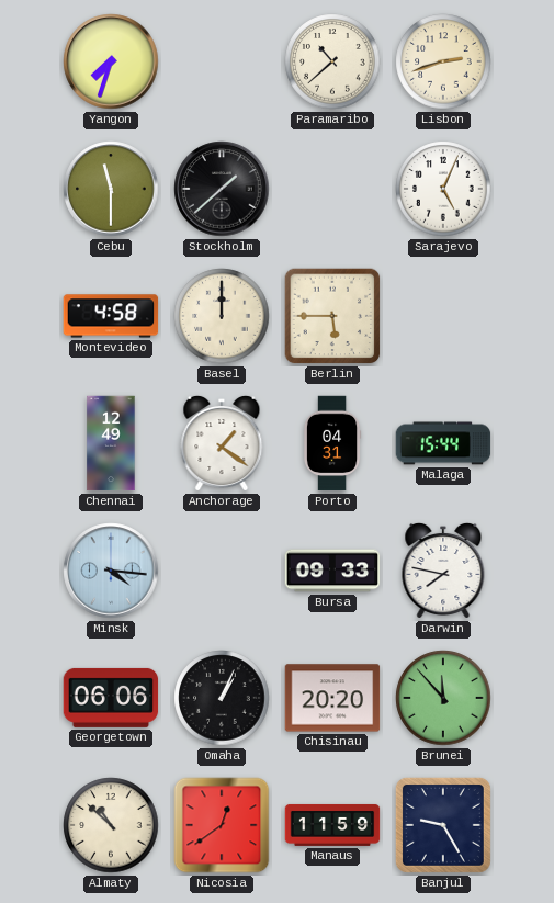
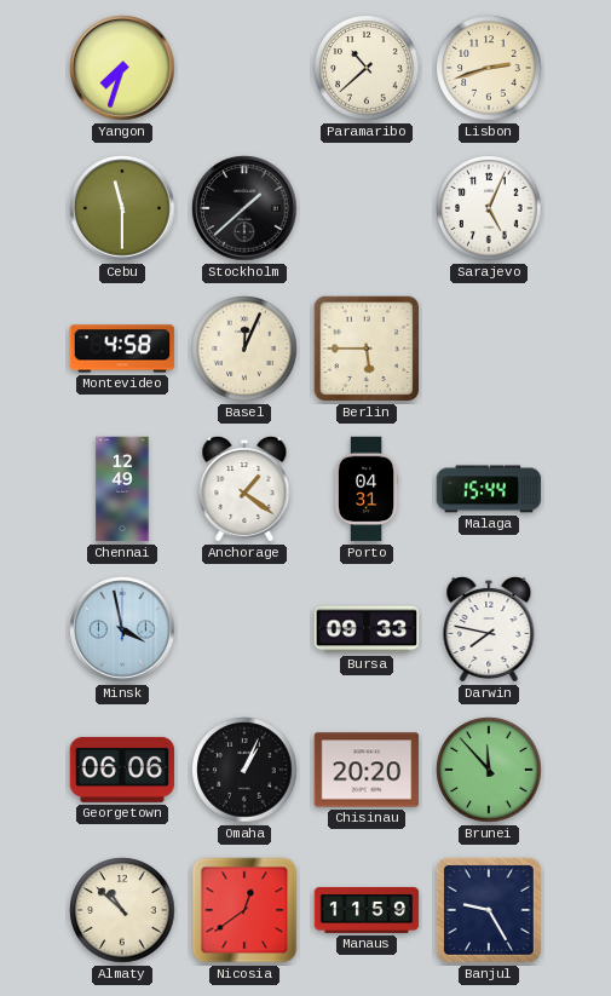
Basel: 12:00 -> 12:04
Minsk: 4:16 -> 3:58
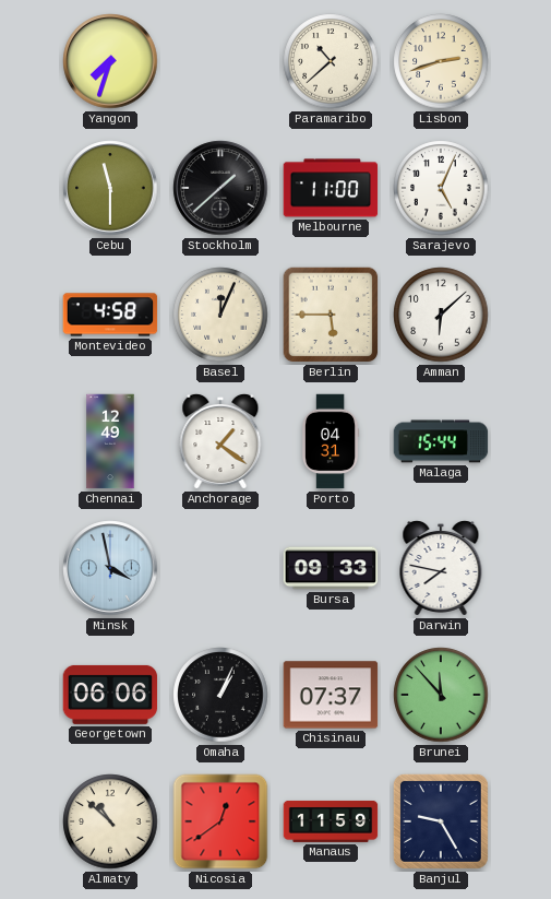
Melbourne: none -> 11:00
Amman: none -> 6:08
Chisinau: 20:20 -> 07:37
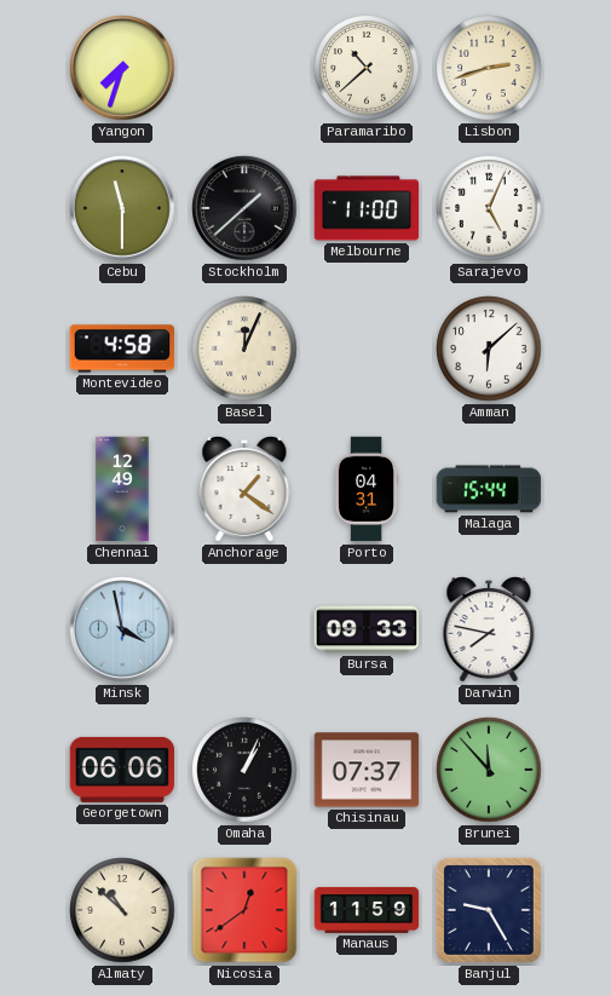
Berlin: 5:45 -> none
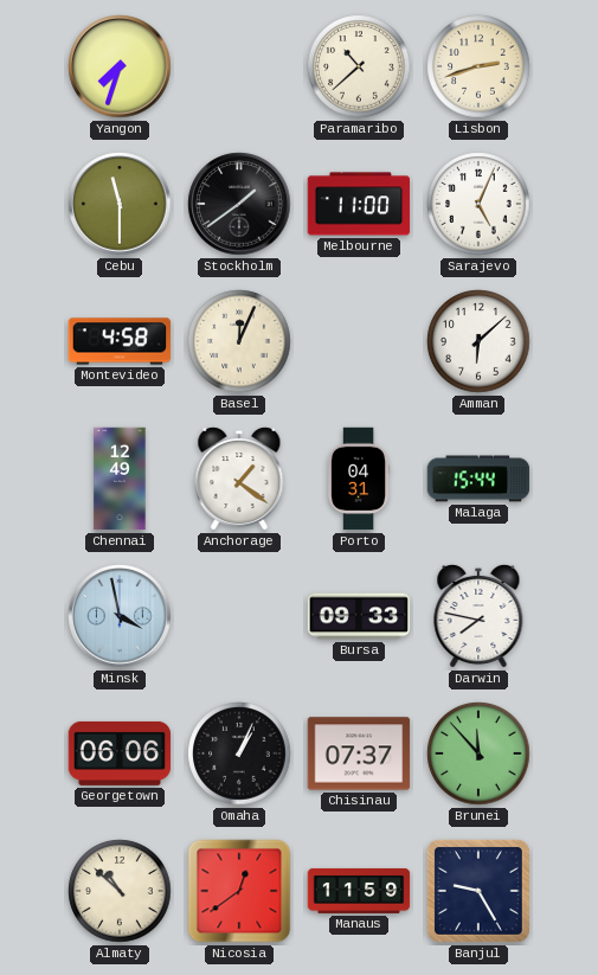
Stockholm: 1:38 -> 1:39
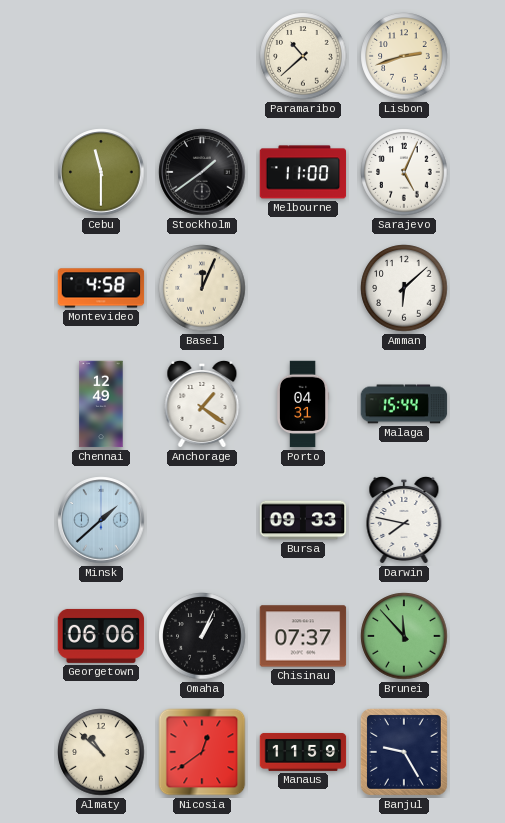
Yangon: 7:33 -> none
Minsk: 3:58 -> 1:38
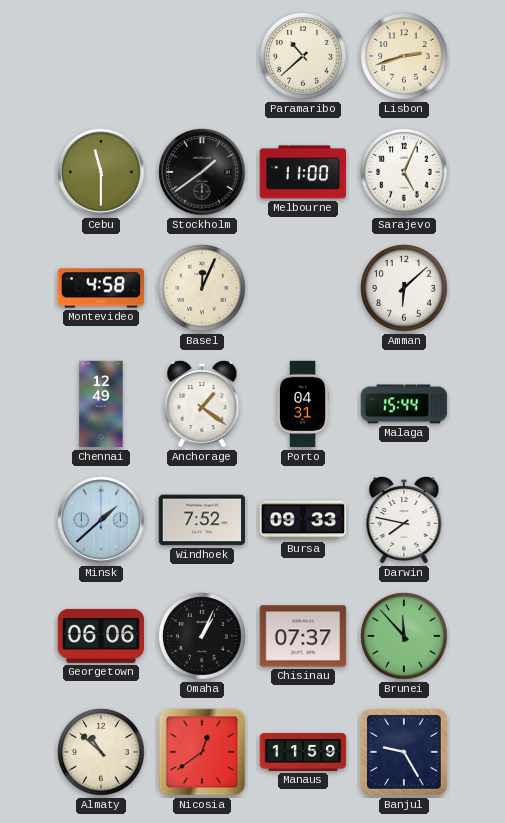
Windhoek: none -> 7:52
